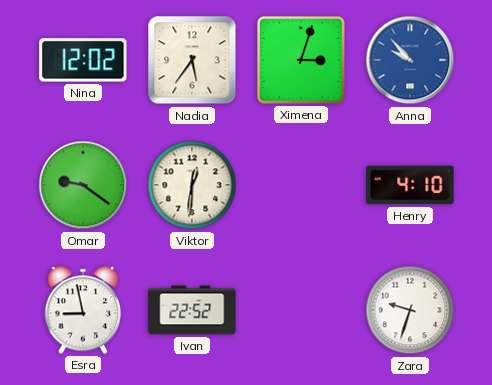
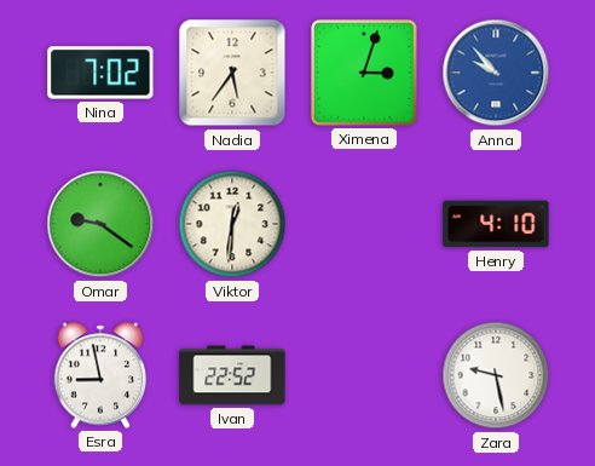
Nina: 12:02 -> 7:02
Zara: 9:33 -> 9:28
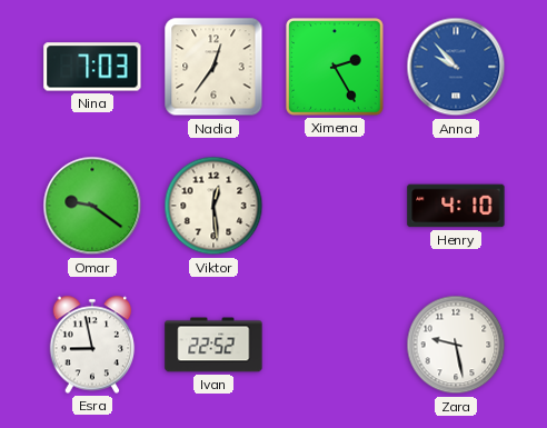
Nina: 7:02 -> 7:03
Nadia: 5:36 -> 12:36
Ximena: 3:03 -> 2:25
Viktor: 12:31 -> 12:29
